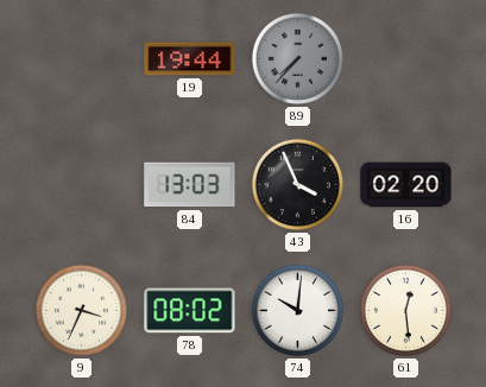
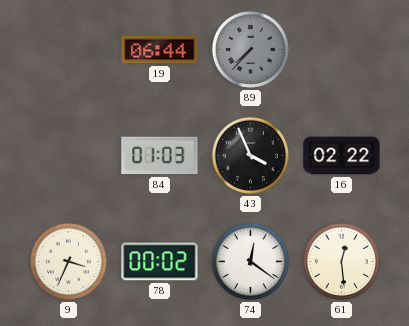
19: 19:44 -> 06:44
84: 13:03 -> 01:03
16: 02:20 -> 02:22
78: 08:02 -> 00:02
74: 10:01 -> 12:21
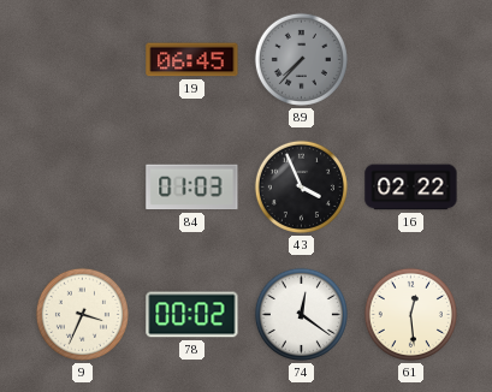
19: 06:44 -> 06:45
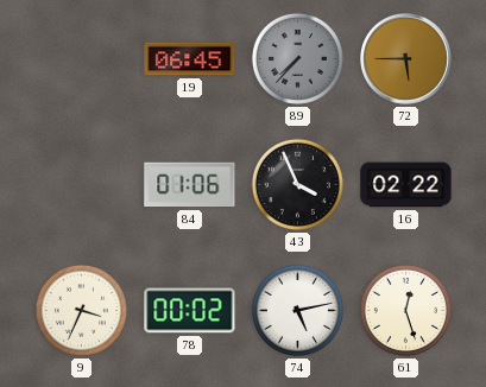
72: none -> 5:45
84: 01:03 -> 01:06
74: 12:21 -> 5:13
61: 12:29 -> 12:27
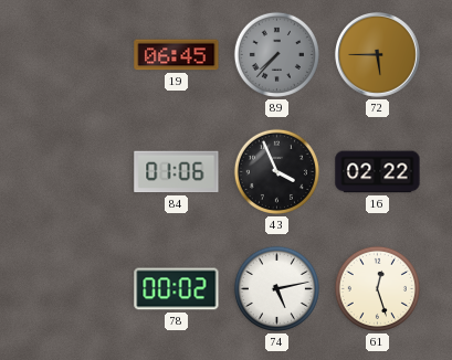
9: 3:34 -> none
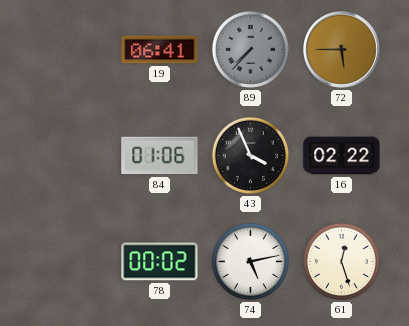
19: 06:45 -> 06:41
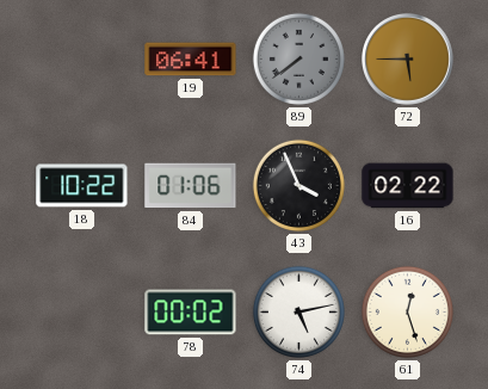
89: 7:37 -> 7:39
18: none -> 10:22
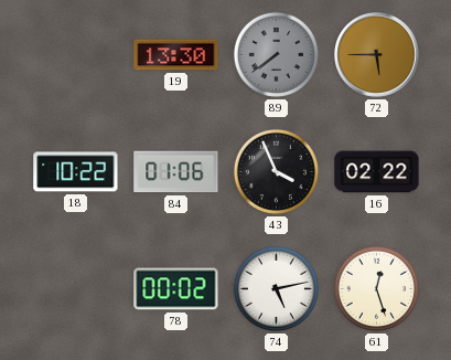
19: 06:41 -> 13:30
